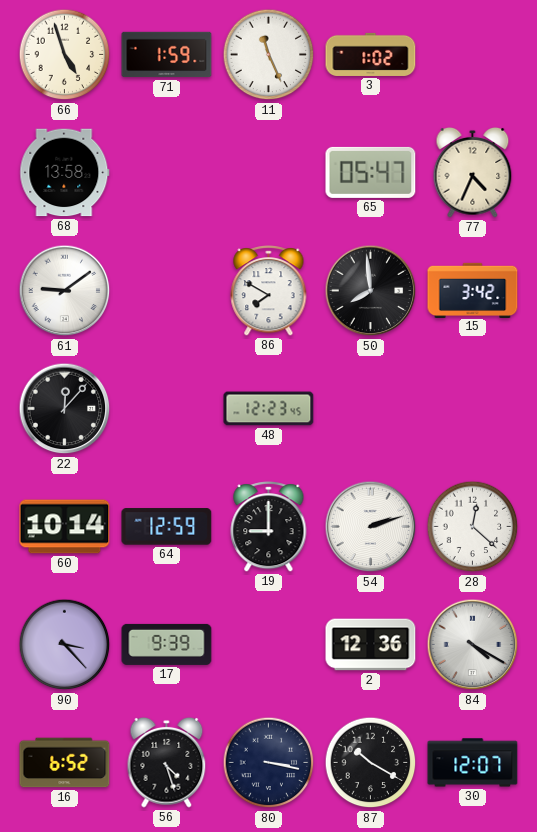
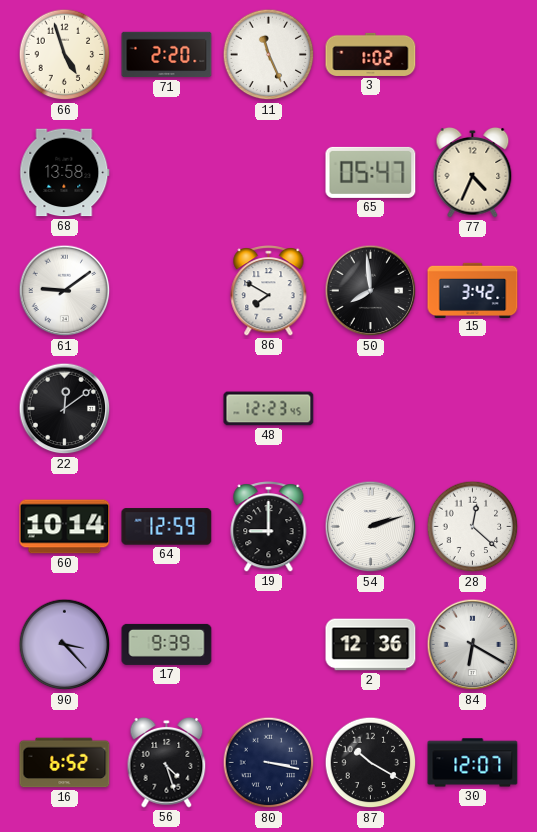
71: 1:59 -> 2:20
22: 12:07 -> 12:09
84: 4:20 -> 6:20
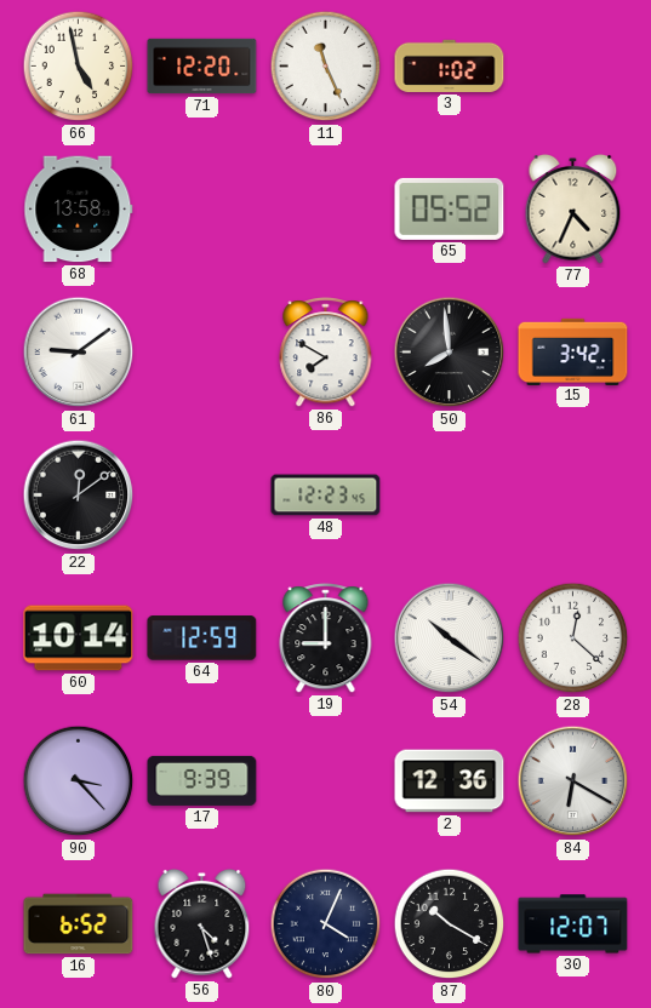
66: 4:57 -> 4:58
71: 2:20 -> 12:20
65: 05:47 -> 05:52
54: 2:12 -> 10:21
80: 3:17 -> 4:04
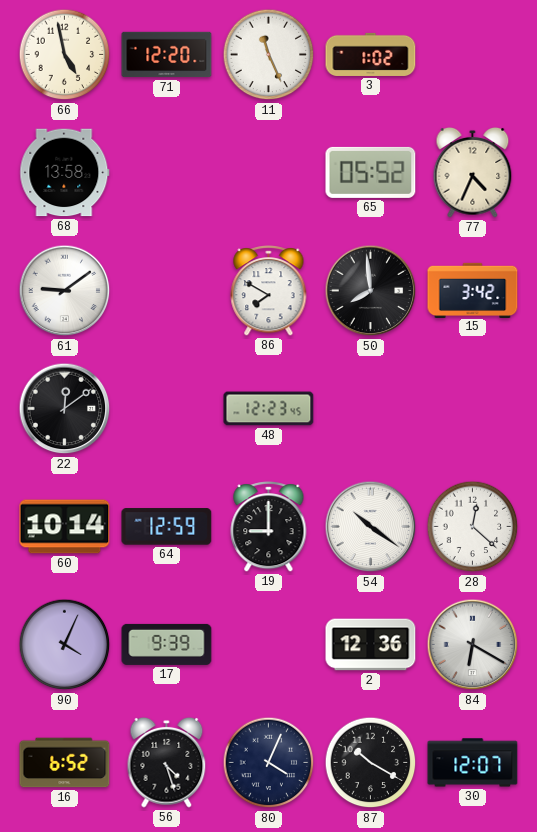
90: 3:23 -> 4:04
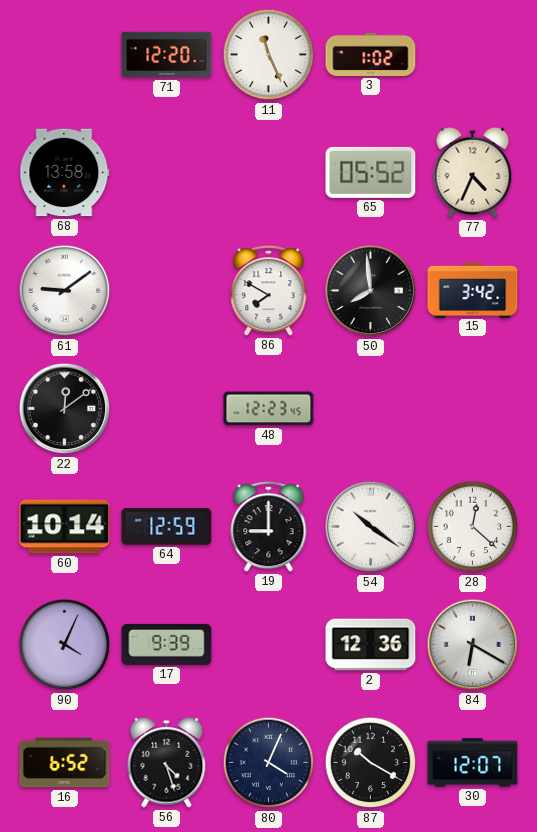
66: 4:58 -> none
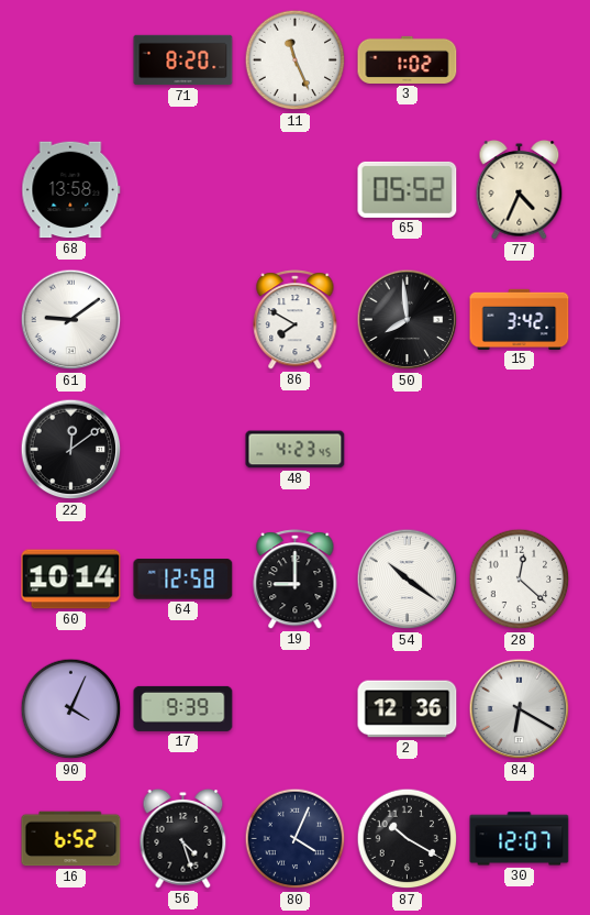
71: 12:20 -> 8:20
48: 12:23 -> 4:23
64: 12:59 -> 12:58
